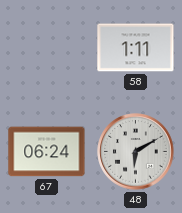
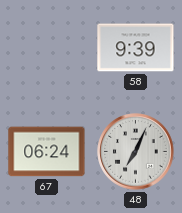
58: 1:11 -> 9:39
48: 6:10 -> 7:04
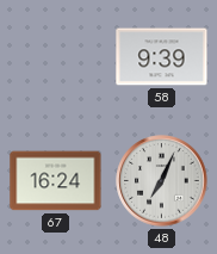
67: 06:24 -> 16:24
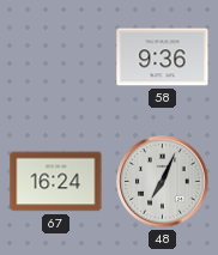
58: 9:39 -> 9:36
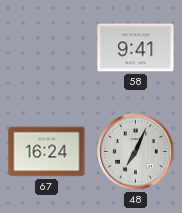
58: 9:36 -> 9:41
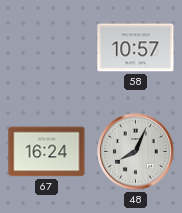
58: 9:41 -> 10:57
48: 7:04 -> 8:04
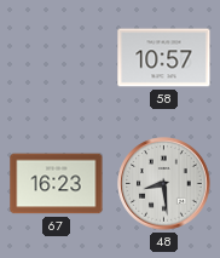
67: 16:24 -> 16:23
48: 8:04 -> 8:29
